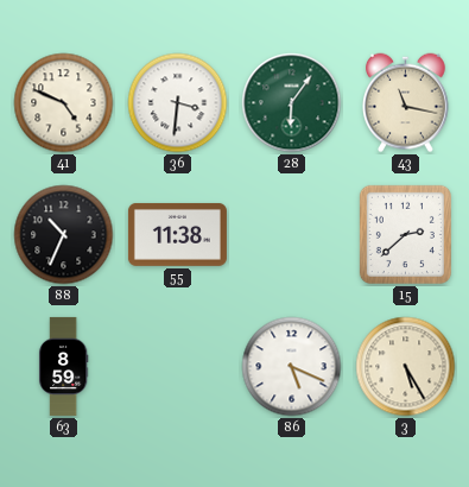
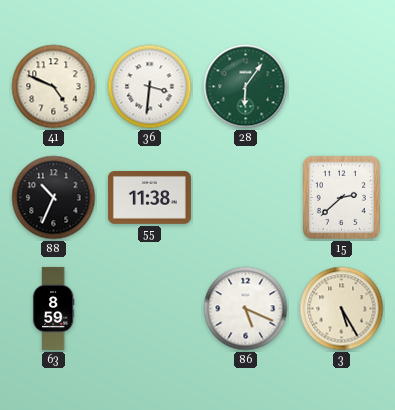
43: 11:17 -> none
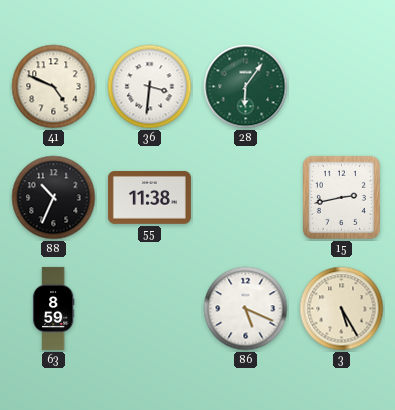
15: 2:38 -> 2:43
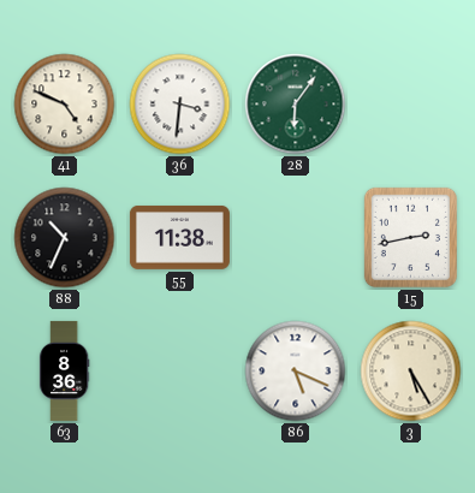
63: 8:59 -> 8:36
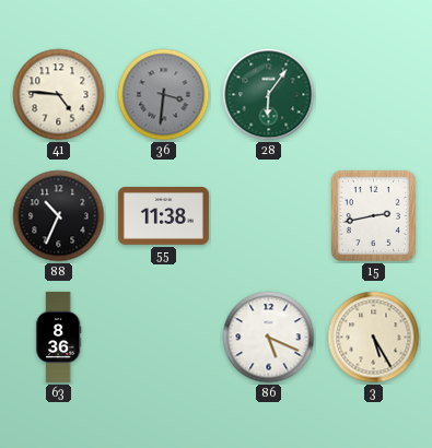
41: 4:49 -> 4:46
36 dial: white -> grey
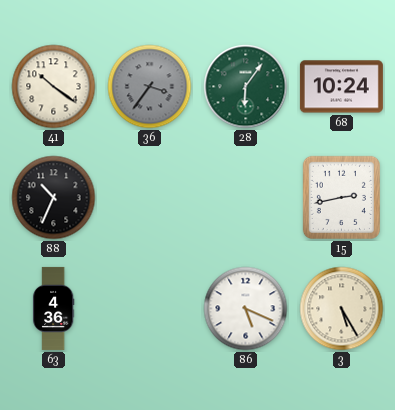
41: 4:46 -> 10:21
36: 3:31 -> 3:36
68: none -> 10:24
55: 11:38 -> none
63: 8:36 -> 4:36
